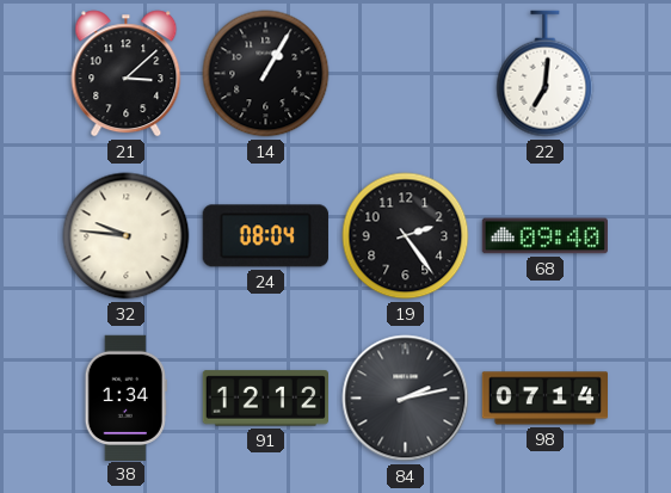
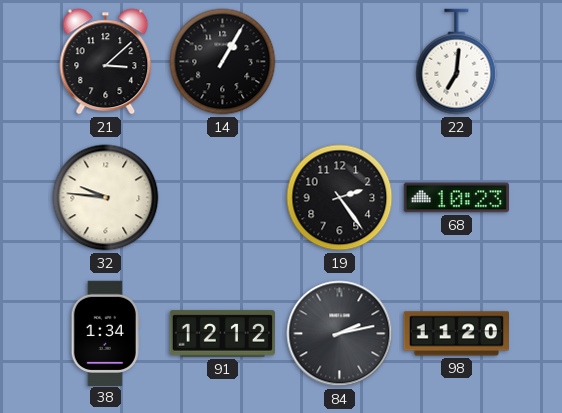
24: 08:04 -> none
68: 09:40 -> 10:23
98: 07:14 -> 11:20
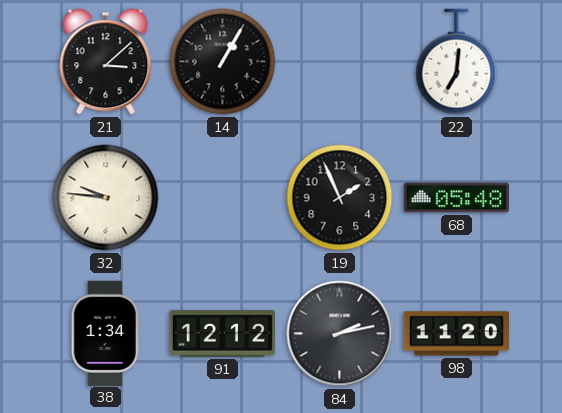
19: 2:24 -> 1:56
68: 10:23 -> 05:48
